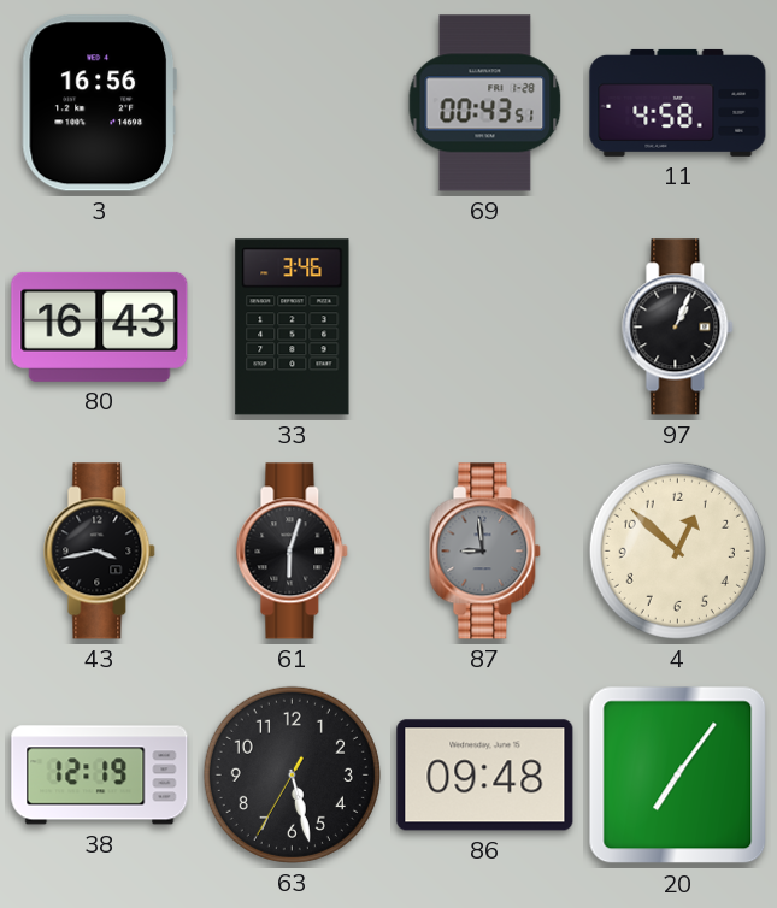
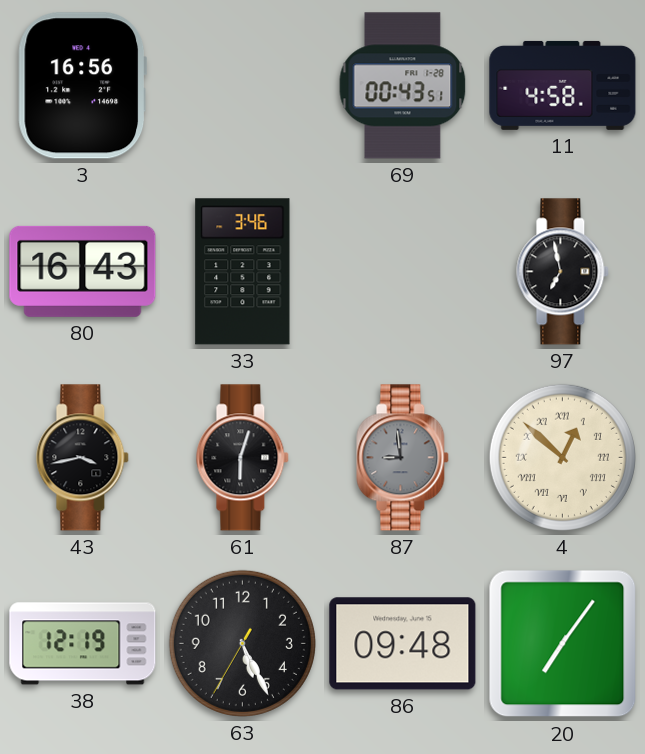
97: 1:04 -> 6:58
4 numerals: Arabic -> Roman
63: 5:27 -> 5:25
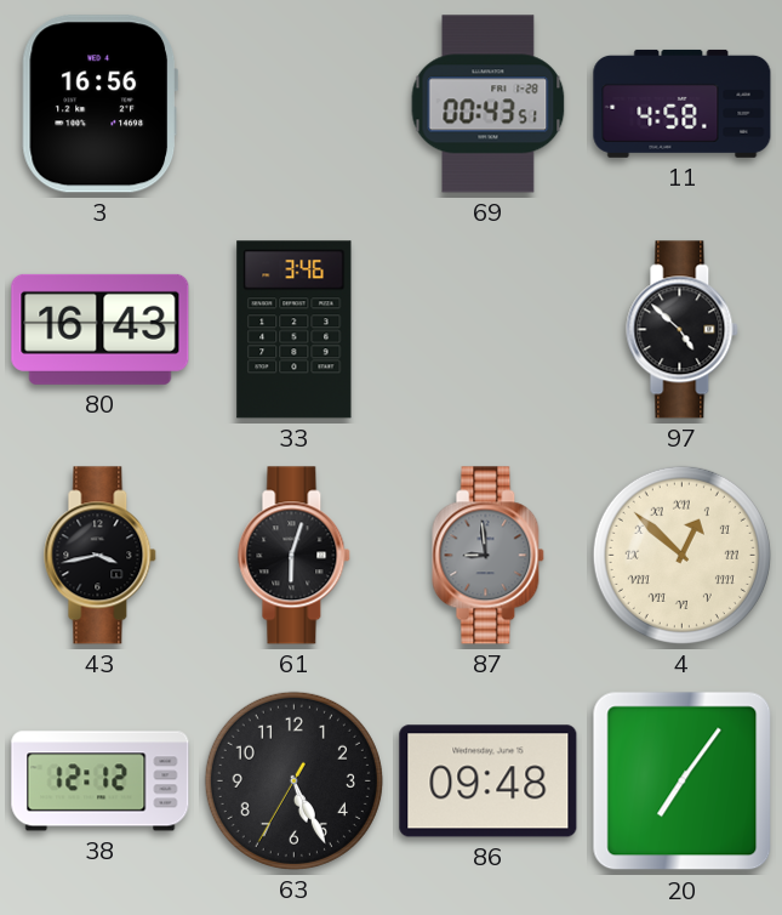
97: 6:58 -> 4:52
38: 12:19 -> 12:12
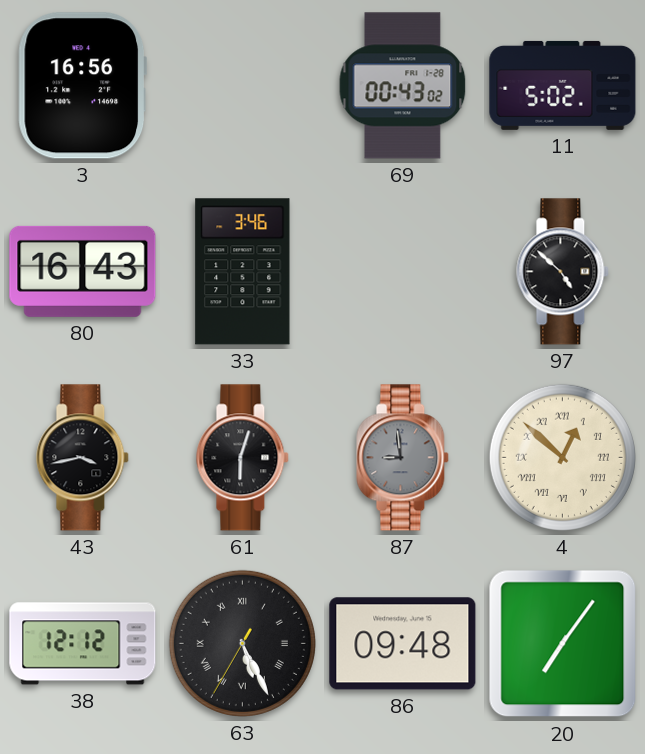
69: 00:43:51 -> 00:43:02
11: 4:58 -> 5:02
63 numerals: Arabic -> Roman
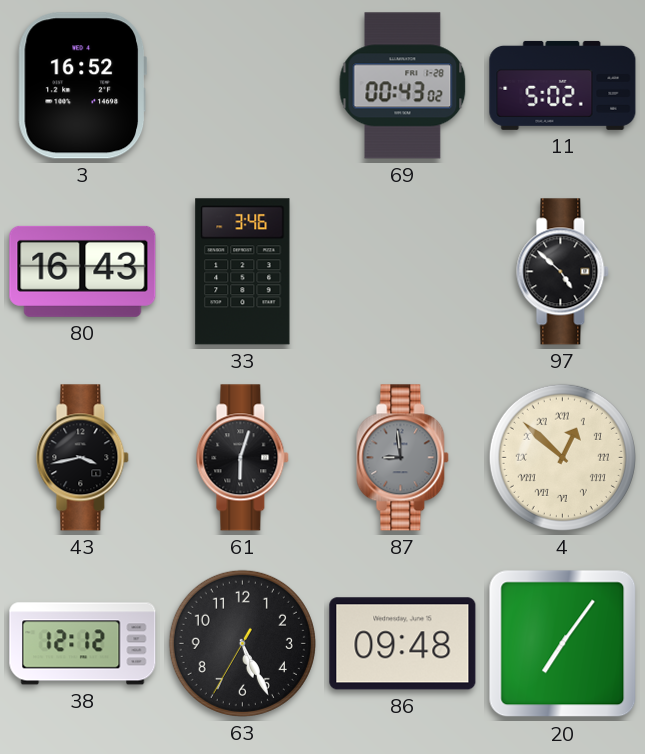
3: 16:56 -> 16:52
63 numerals: Roman -> Arabic
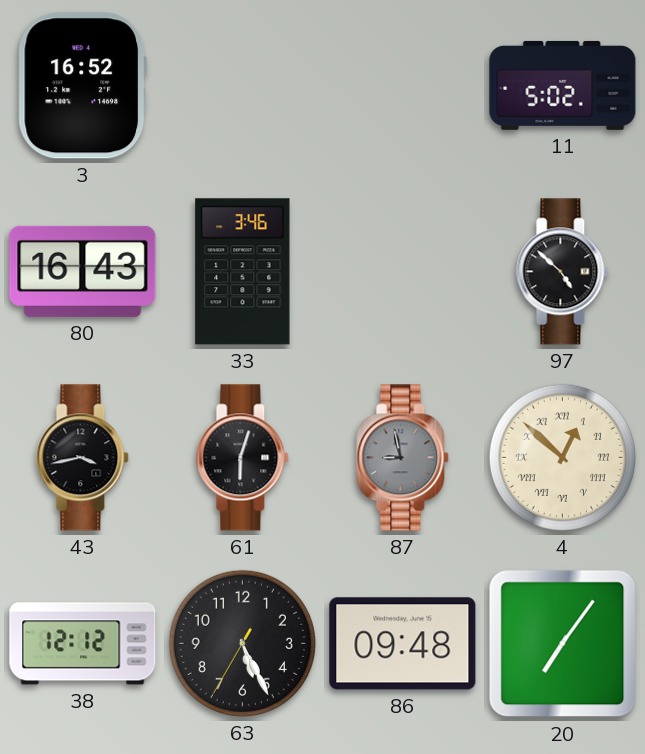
69: 00:43 -> none
87: 8:59 -> 8:58
